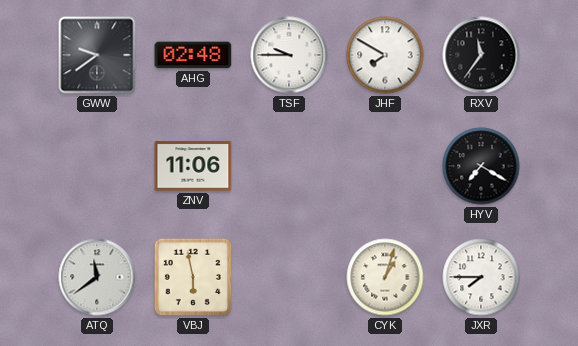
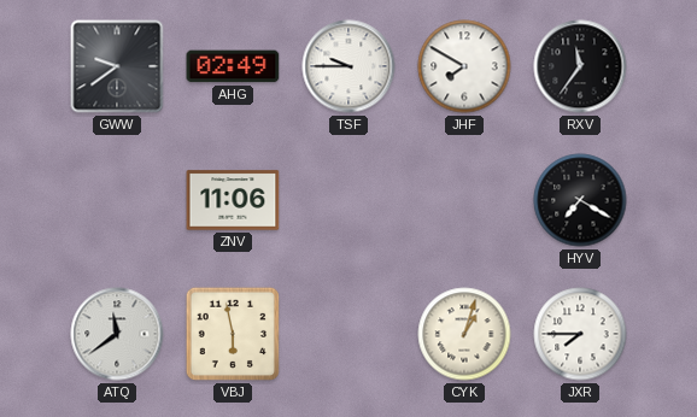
AHG: 02:48 -> 02:49
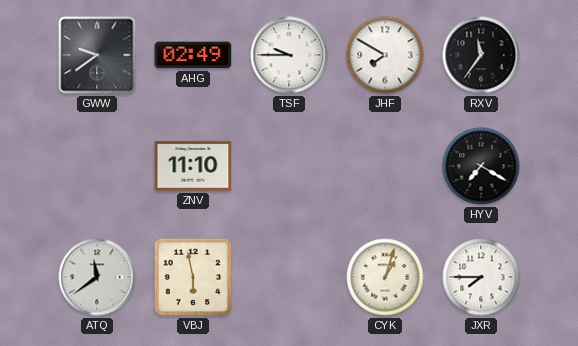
ZNV: 11:06 -> 11:10
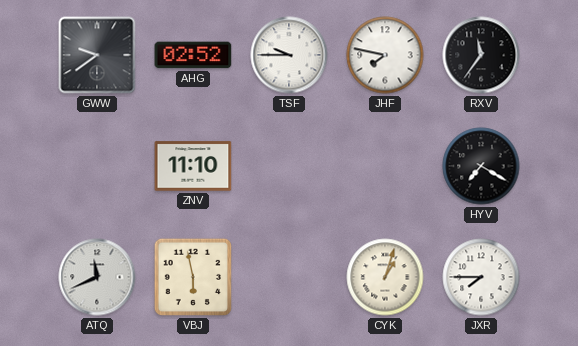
AHG: 02:49 -> 02:52
JHF: 7:50 -> 7:47
ATQ: 11:39 -> 11:41
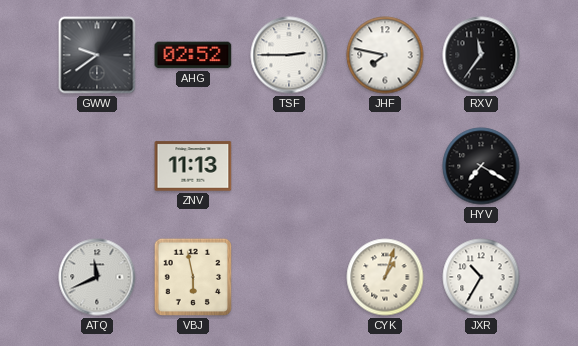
TSF: 9:45 -> 2:45
ZNV: 11:10 -> 11:13
JXR: 7:45 -> 10:35
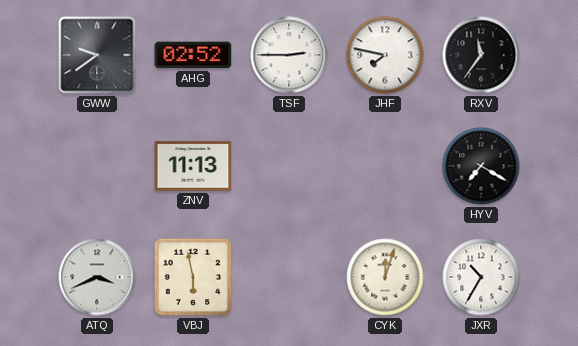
ATQ: 11:41 -> 3:41
CYK: 1:03 -> 12:03
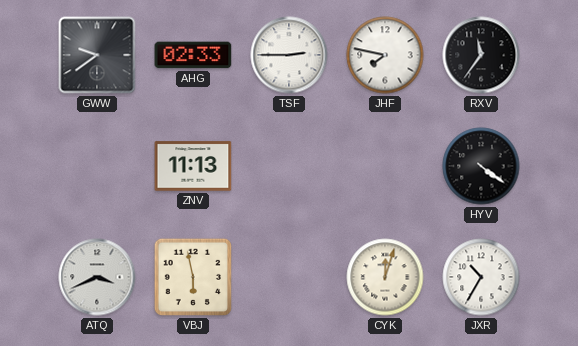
AHG: 02:52 -> 02:33
HYV: 7:20 -> 4:21
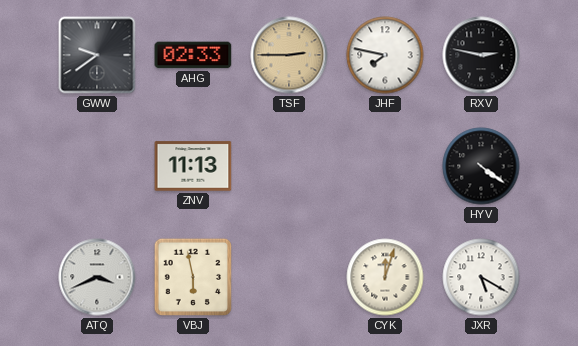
TSF dial: white -> champagne
RXV: 11:36 -> 2:47
JXR: 10:35 -> 5:20
